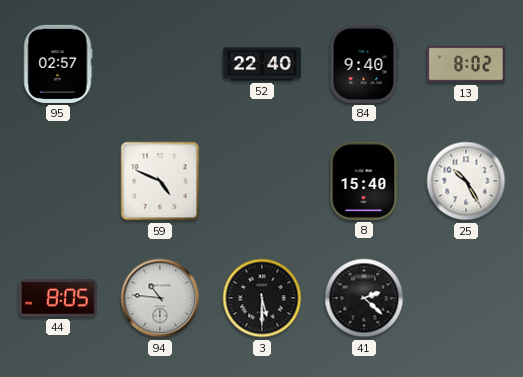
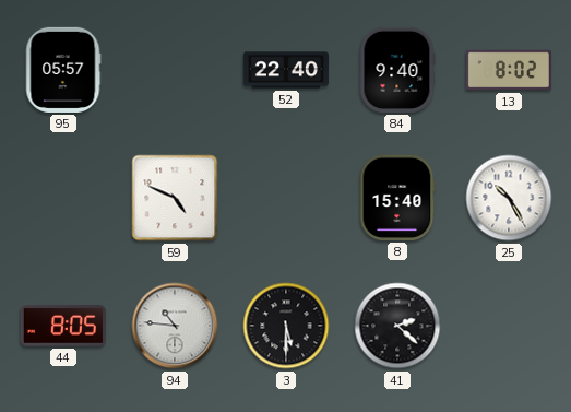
95: 02:57 -> 05:57
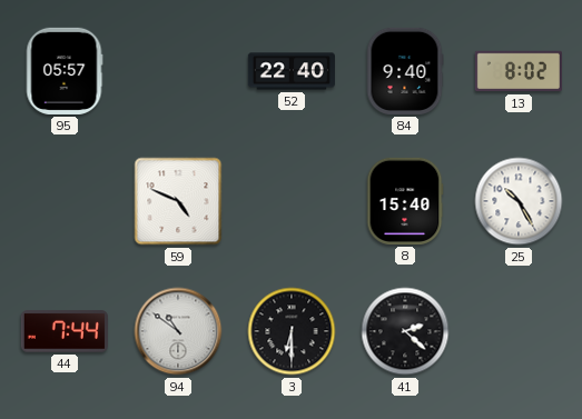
44: 8:05 -> 7:44
94: 10:46 -> 10:51
3: 5:30 -> 6:30
